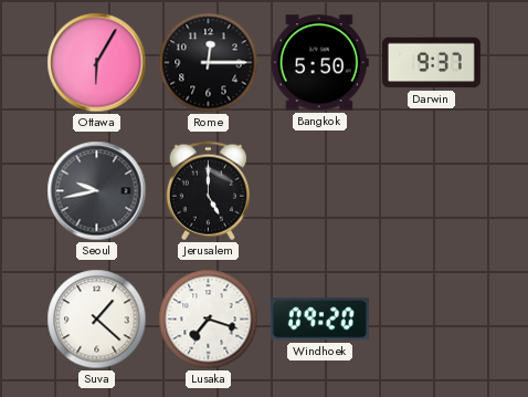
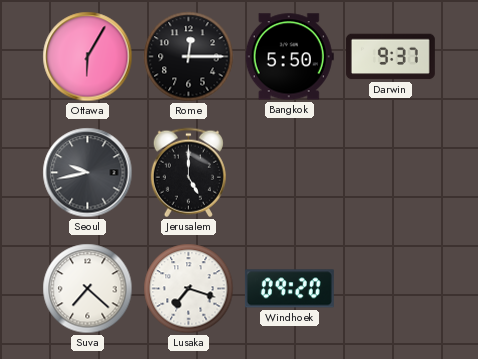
Suva: 1:22 -> 7:22
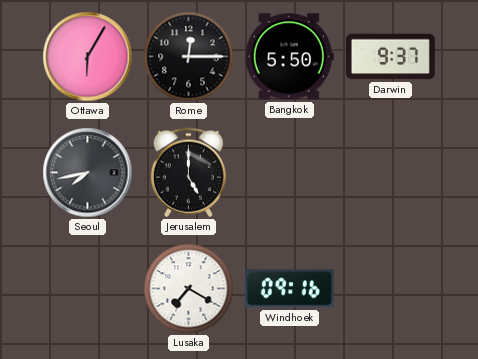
Seoul: 9:43 -> 7:43
Suva: 7:22 -> none
Lusaka: 7:18 -> 7:20
Windhoek: 09:20 -> 09:16
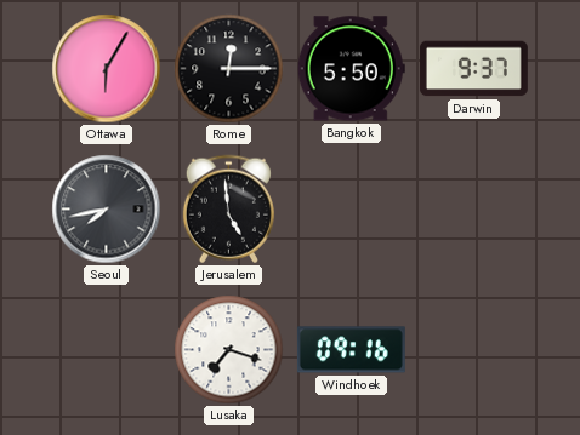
Jerusalem: 5:00 -> 4:59
Lusaka: 7:20 -> 7:18
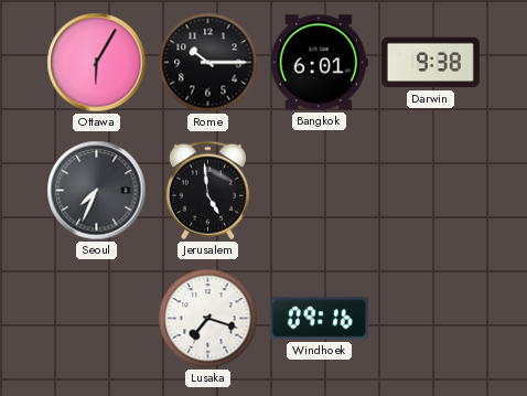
Rome: 12:15 -> 10:15
Bangkok: 5:50 -> 6:01
Darwin: 9:37 -> 9:38
Seoul: 7:43 -> 7:34
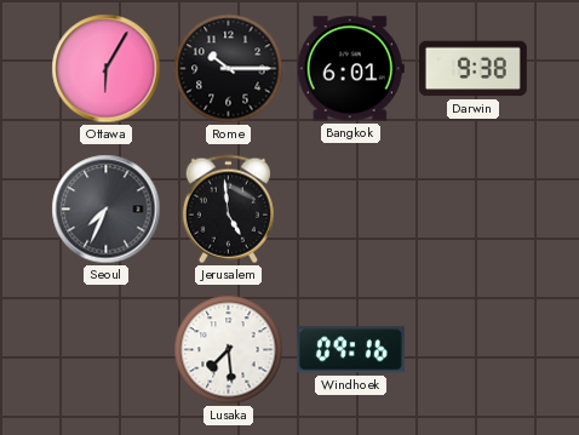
Lusaka: 7:18 -> 7:29
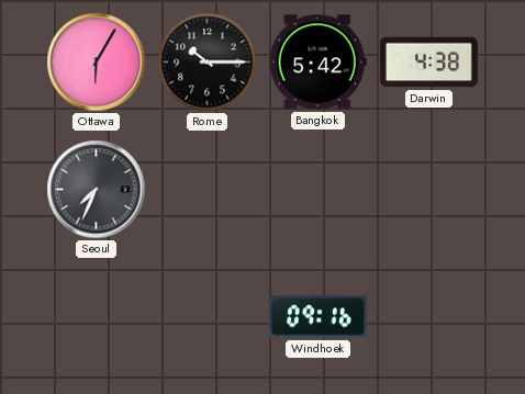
Bangkok: 6:01 -> 5:42
Darwin: 9:38 -> 4:38
Jerusalem: 4:59 -> none
Lusaka: 7:29 -> none
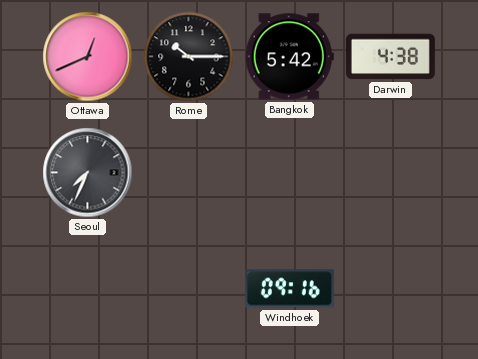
Ottawa: 6:05 -> 12:41
